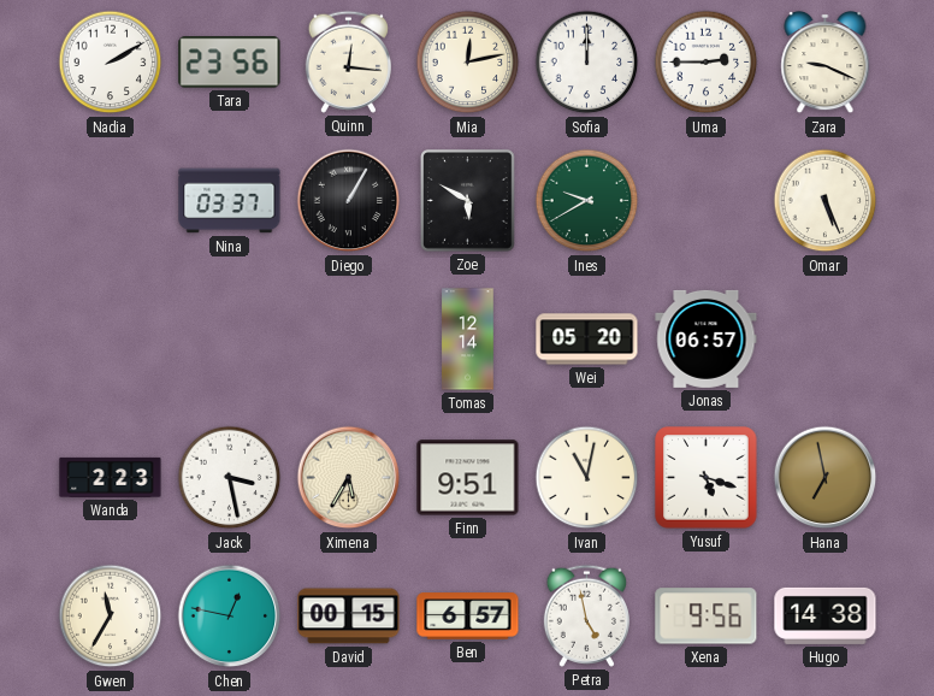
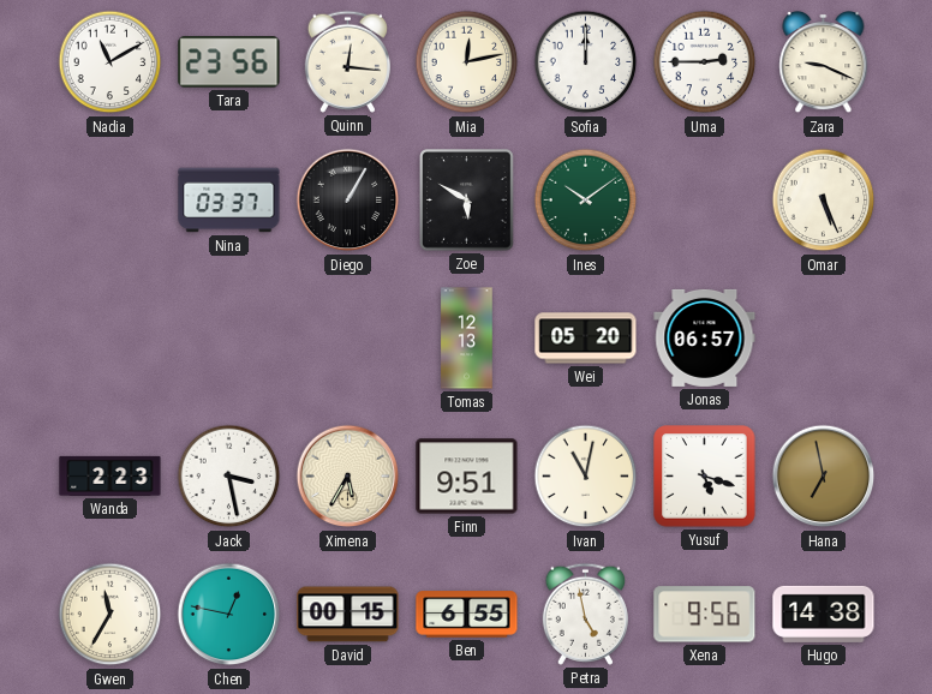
Nadia: 2:10 -> 11:10
Ines: 9:40 -> 10:09
Tomas: 12:14 -> 12:13
Ben: 6:57 -> 6:55
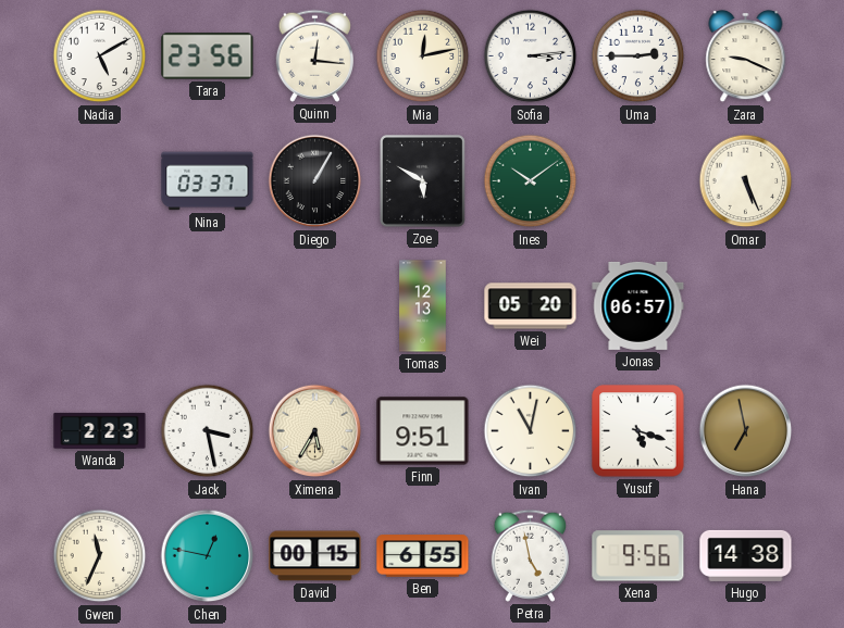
Nadia: 11:10 -> 5:10
Sofia: 12:00 -> 3:14
Gwen: 11:35 -> 11:34
